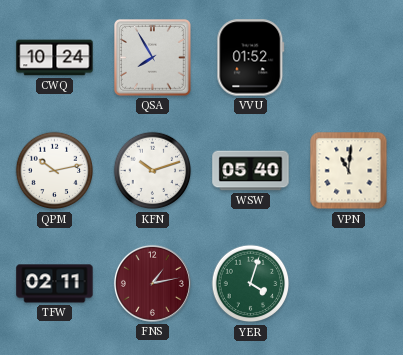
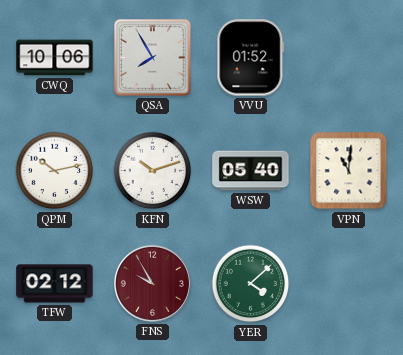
CWQ: 10:24 -> 10:06
TFW: 02:11 -> 02:12
FNS: 1:13 -> 9:55
YER: 4:03 -> 4:08
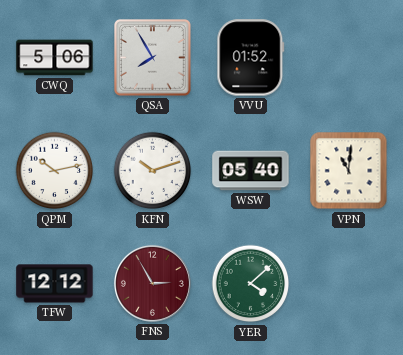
CWQ: 10:06 -> 5:06
TFW: 02:12 -> 12:12
FNS: 9:55 -> 2:55
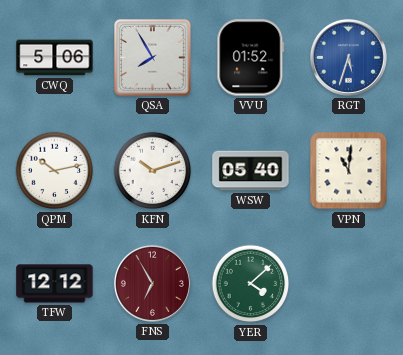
RGT: none -> 5:33
FNS: 2:55 -> 6:55
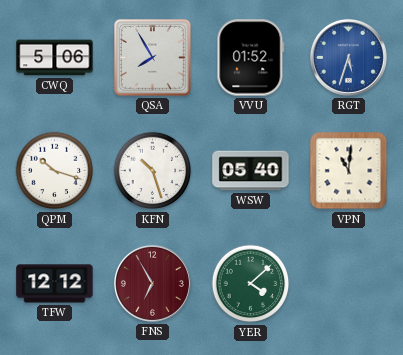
QPM: 10:13 -> 10:18
KFN: 10:12 -> 10:27
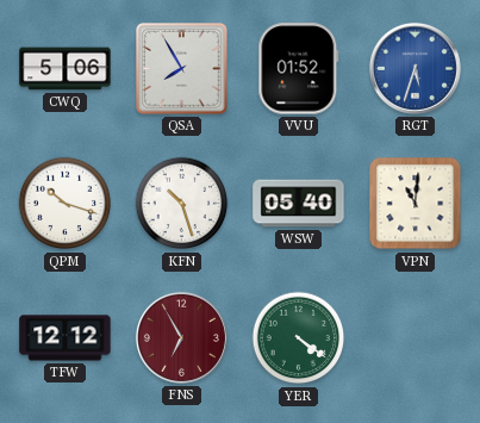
YER: 4:08 -> 4:21
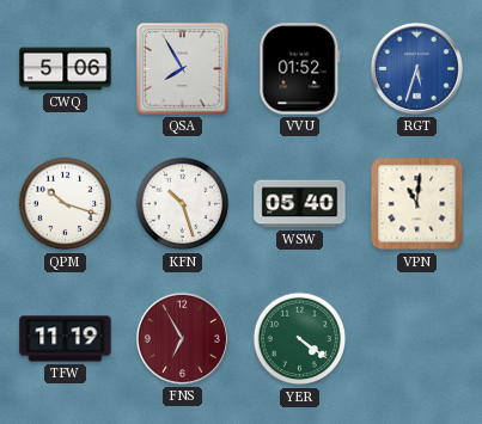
TFW: 12:12 -> 11:19
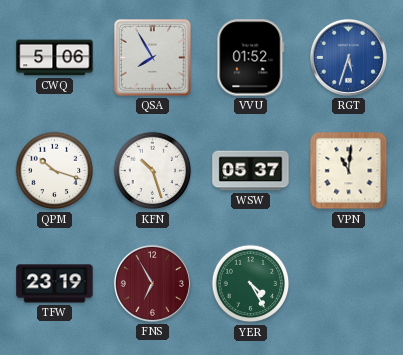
WSW: 05:40 -> 05:37
TFW: 11:19 -> 23:19
YER: 4:21 -> 4:25
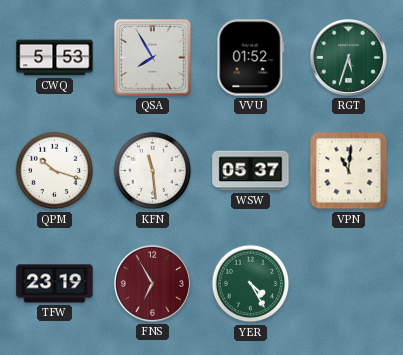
CWQ: 5:06 -> 5:53
RGT dial: blue -> green
KFN: 10:27 -> 11:29
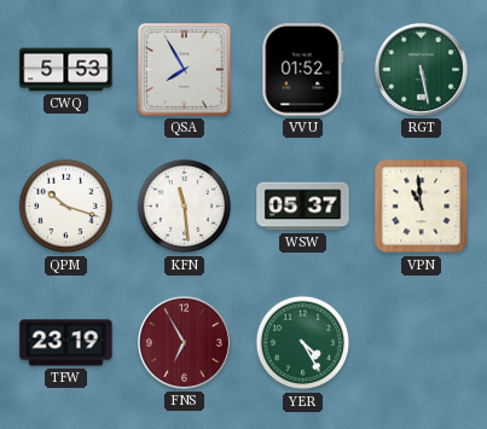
RGT: 5:33 -> 5:28
VPN: 11:01 -> 10:59
